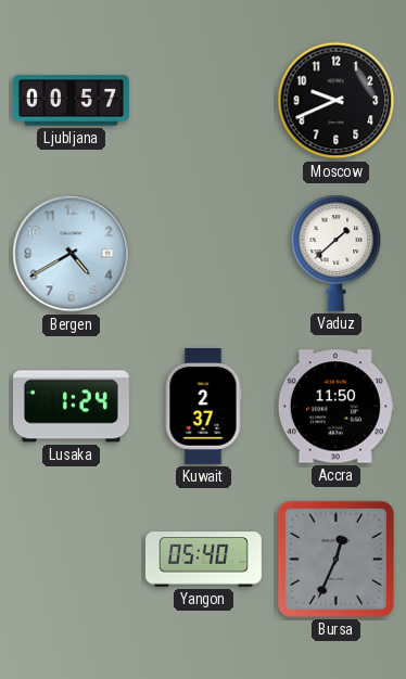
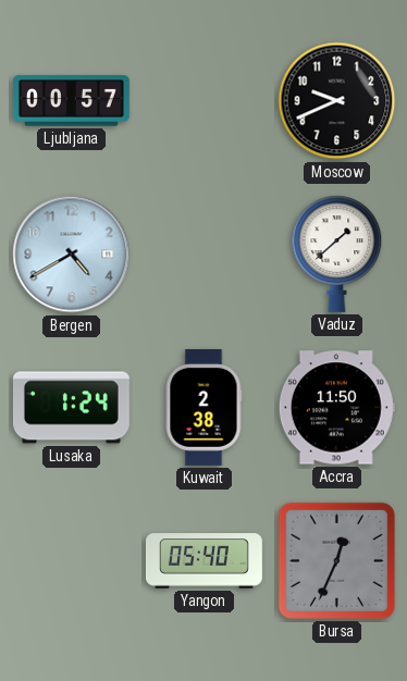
Kuwait: 2:37 -> 2:38
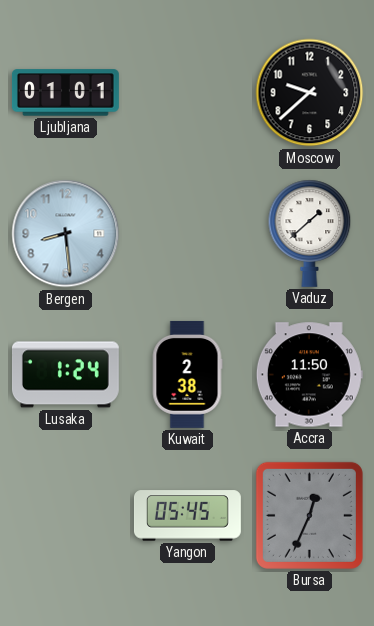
Ljubljana: 00:57 -> 01:01
Moscow: 9:41 -> 9:38
Bergen: 4:40 -> 8:29
Yangon: 05:40 -> 05:45
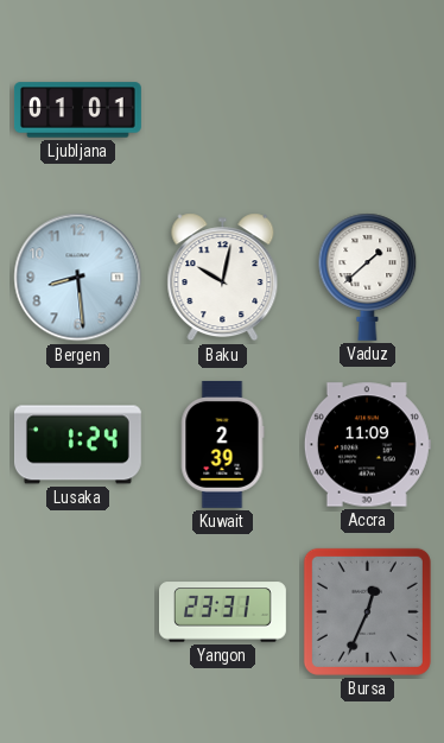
Moscow: 9:38 -> none
Baku: none -> 10:02
Kuwait: 2:38 -> 2:39
Accra: 11:50 -> 11:09
Yangon: 05:45 -> 23:31
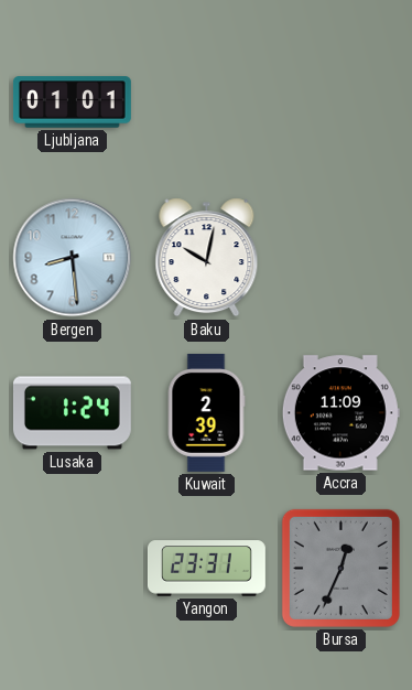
Vaduz: 1:38 -> none
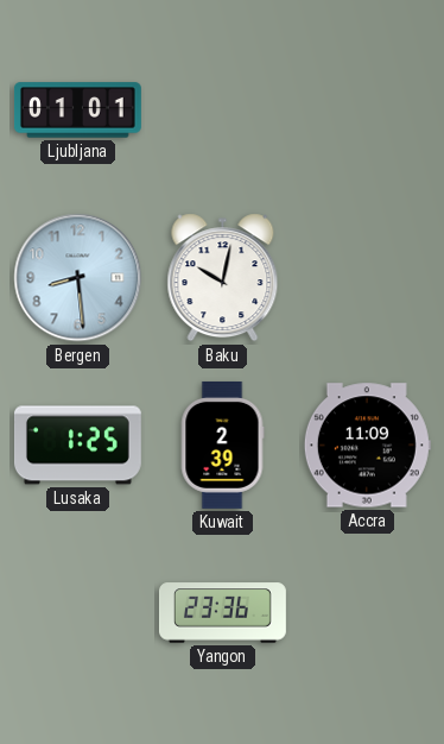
Lusaka: 1:24 -> 1:25
Yangon: 23:31 -> 23:36
Bursa: 12:34 -> none
